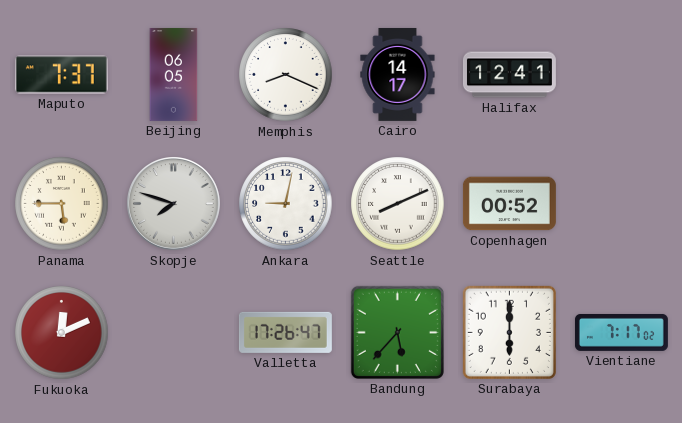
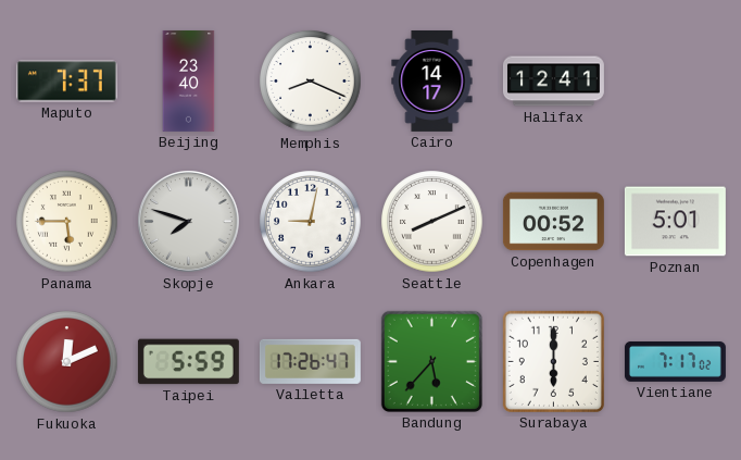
Beijing: 06:05 -> 23:40
Poznan: none -> 5:01
Taipei: none -> 5:59
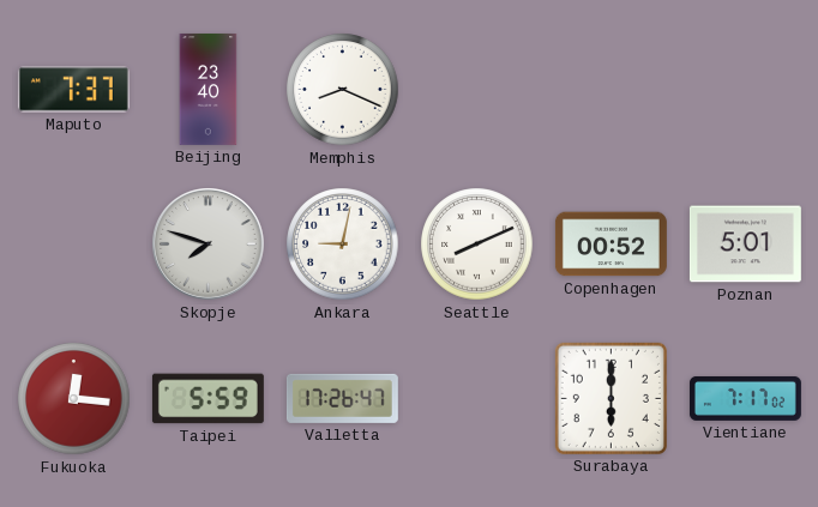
Cairo: 14:17 -> none
Halifax: 12:41 -> none
Panama: 5:45 -> none
Fukuoka: 12:11 -> 12:16
Bandung: 5:37 -> none
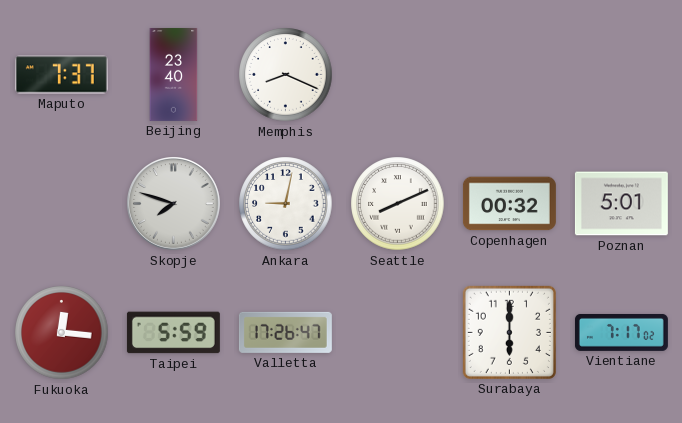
Copenhagen: 00:52 -> 00:32
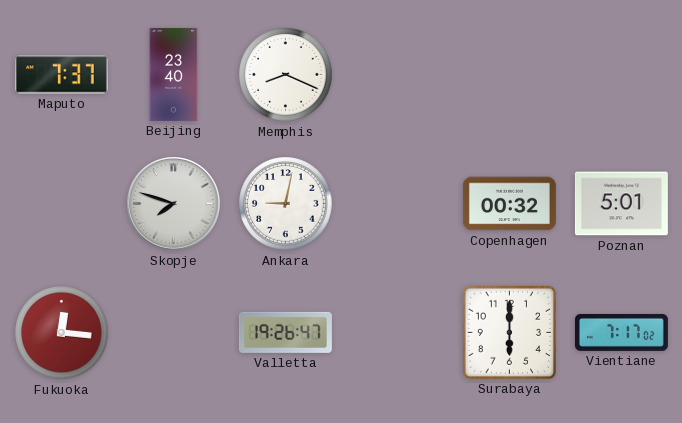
Seattle: 8:11 -> none
Taipei: 5:59 -> none
Valletta: 17:26 -> 19:26
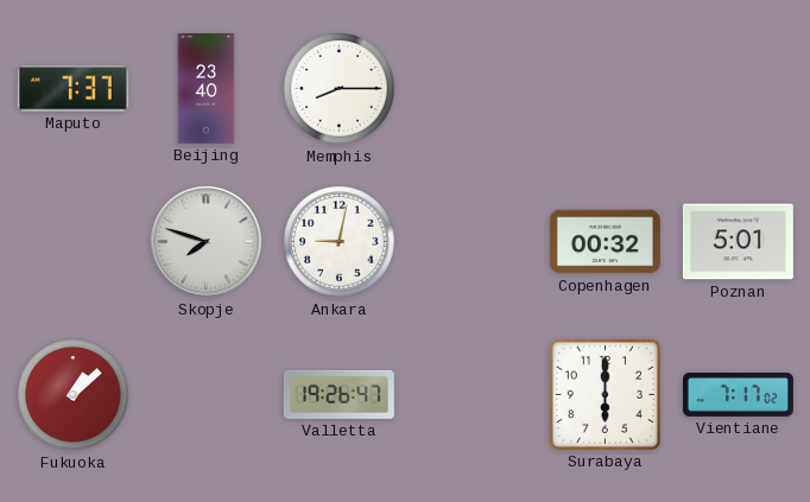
Memphis: 8:19 -> 8:15
Fukuoka: 12:16 -> 1:08
